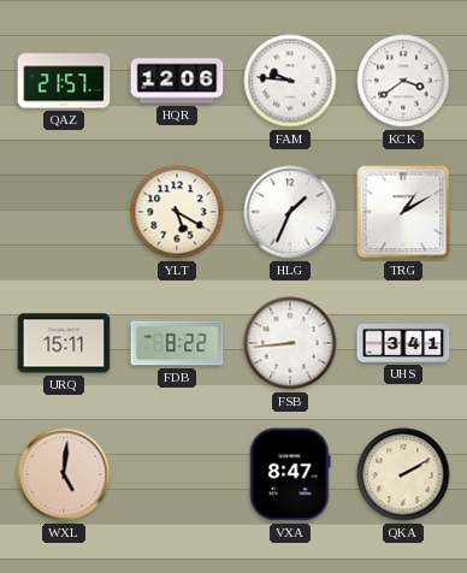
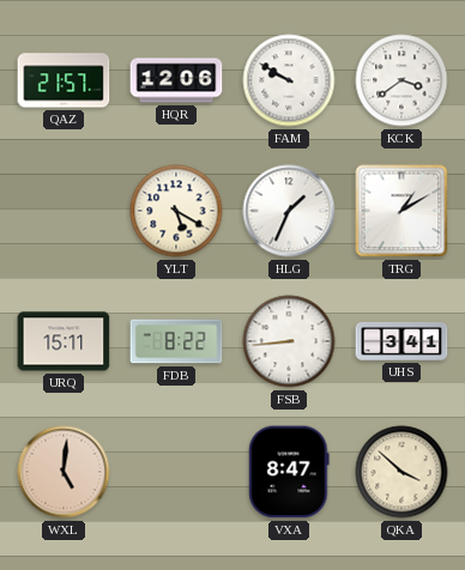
FAM: 9:46 -> 9:50
QKA: 2:10 -> 3:52
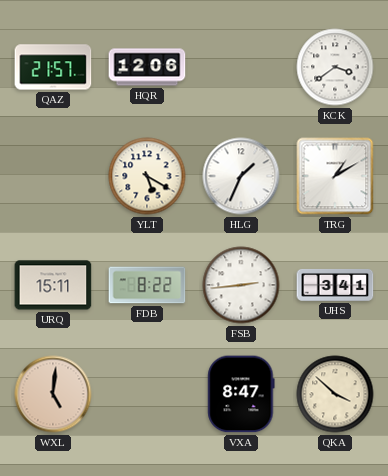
FAM: 9:50 -> none
FSB: 8:44 -> 2:44
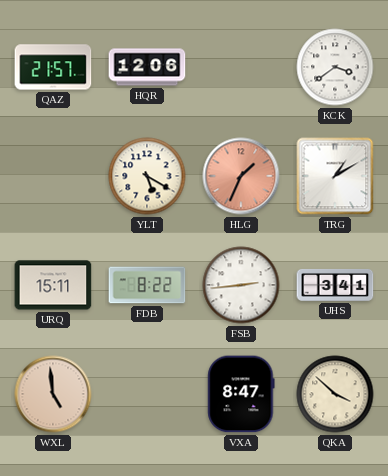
HLG dial: white -> salmon
WXL: 5:01 -> 4:59
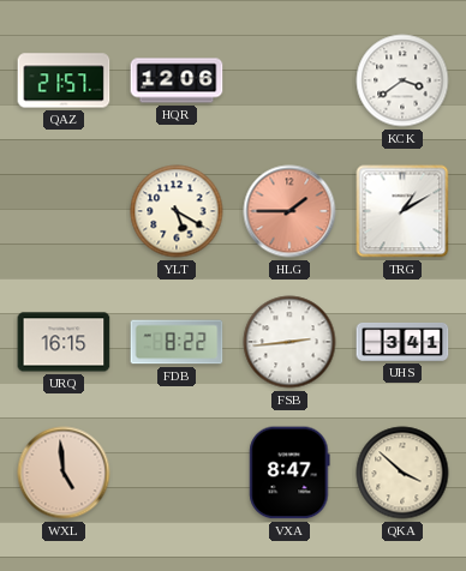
HLG: 1:34 -> 1:45
URQ: 15:11 -> 16:15
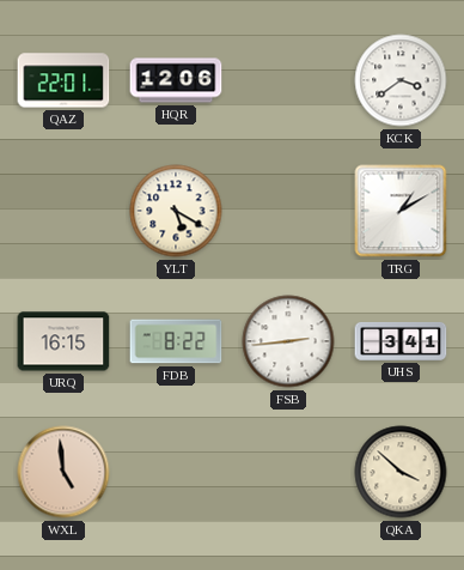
QAZ: 21:57 -> 22:01
HLG: 1:45 -> none
VXA: 8:47 -> none
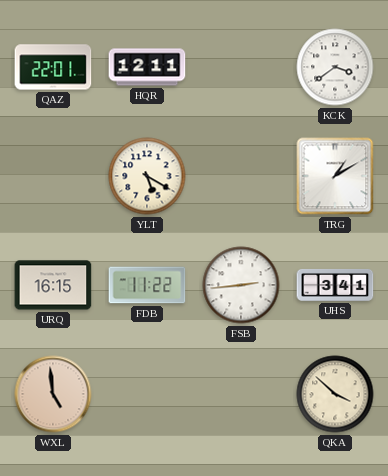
HQR: 12:06 -> 12:11
FDB: 8:22 -> 11:22
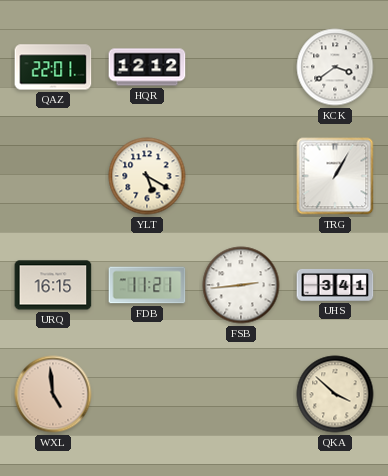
HQR: 12:11 -> 12:12
TRG: 1:10 -> 1:05
FDB: 11:22 -> 11:21
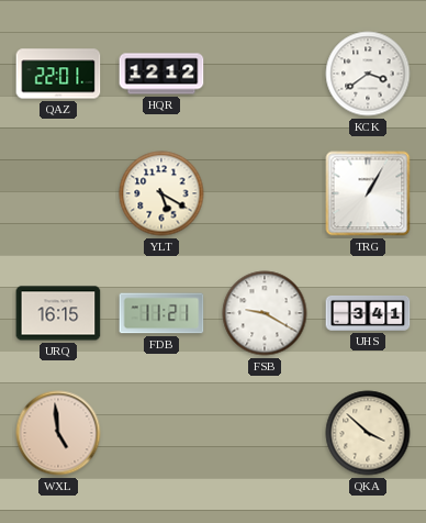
FSB: 2:44 -> 9:20
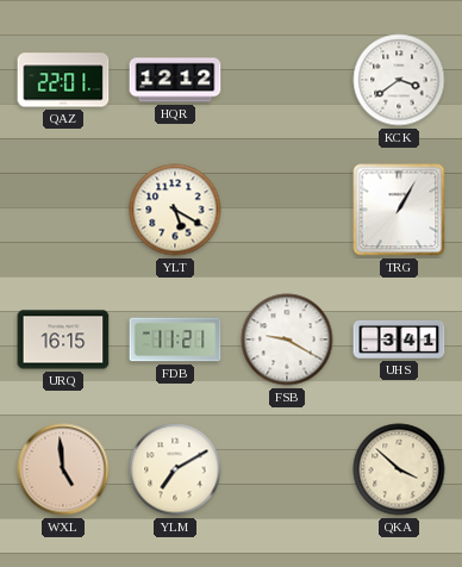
YLM: none -> 7:10
